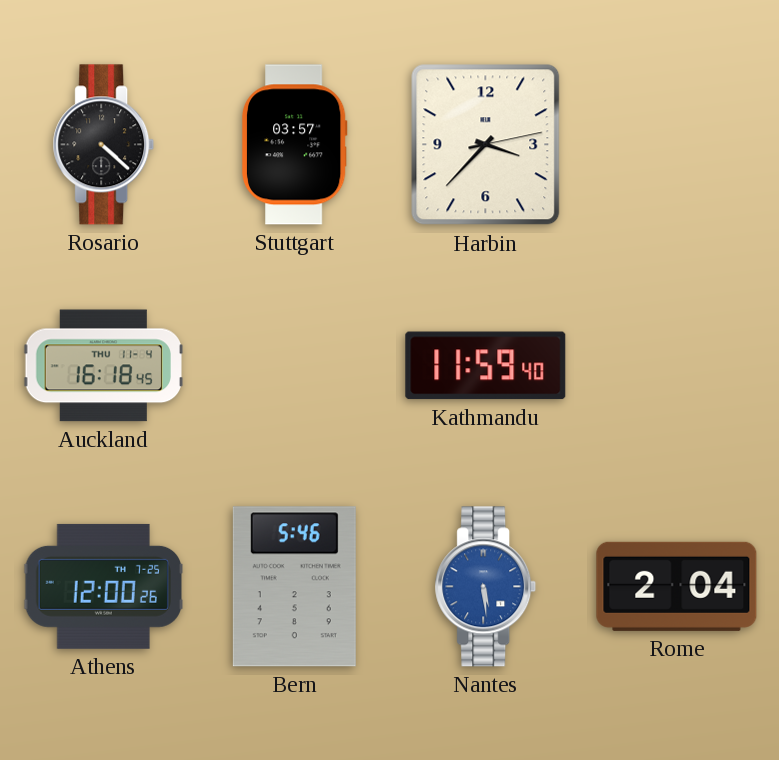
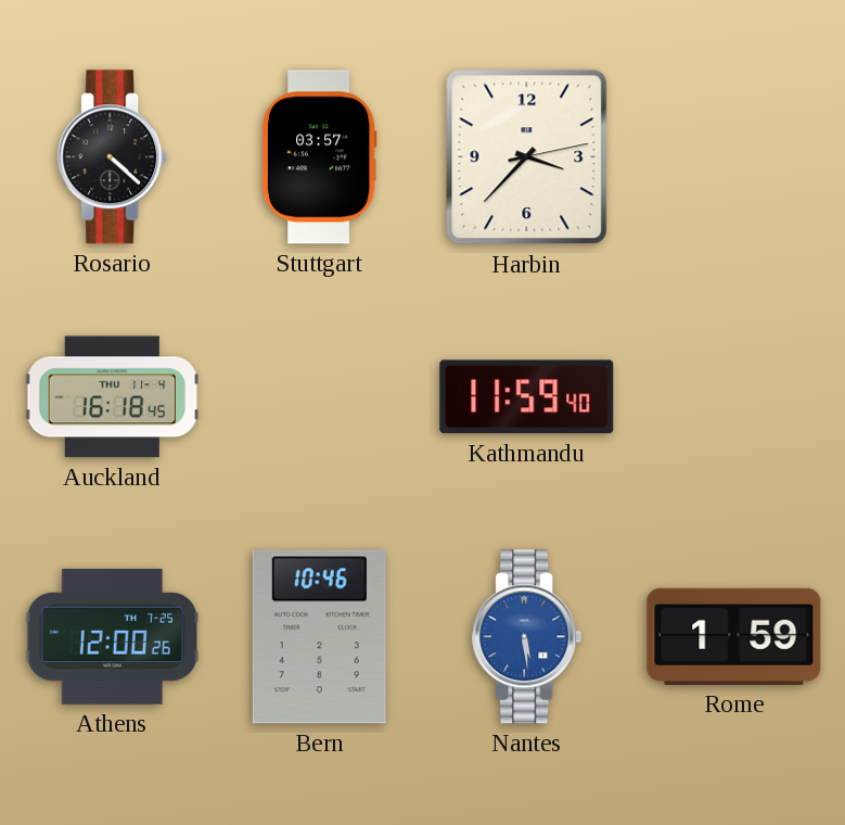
Bern: 5:46 -> 10:46
Rome: 2:04 -> 1:59
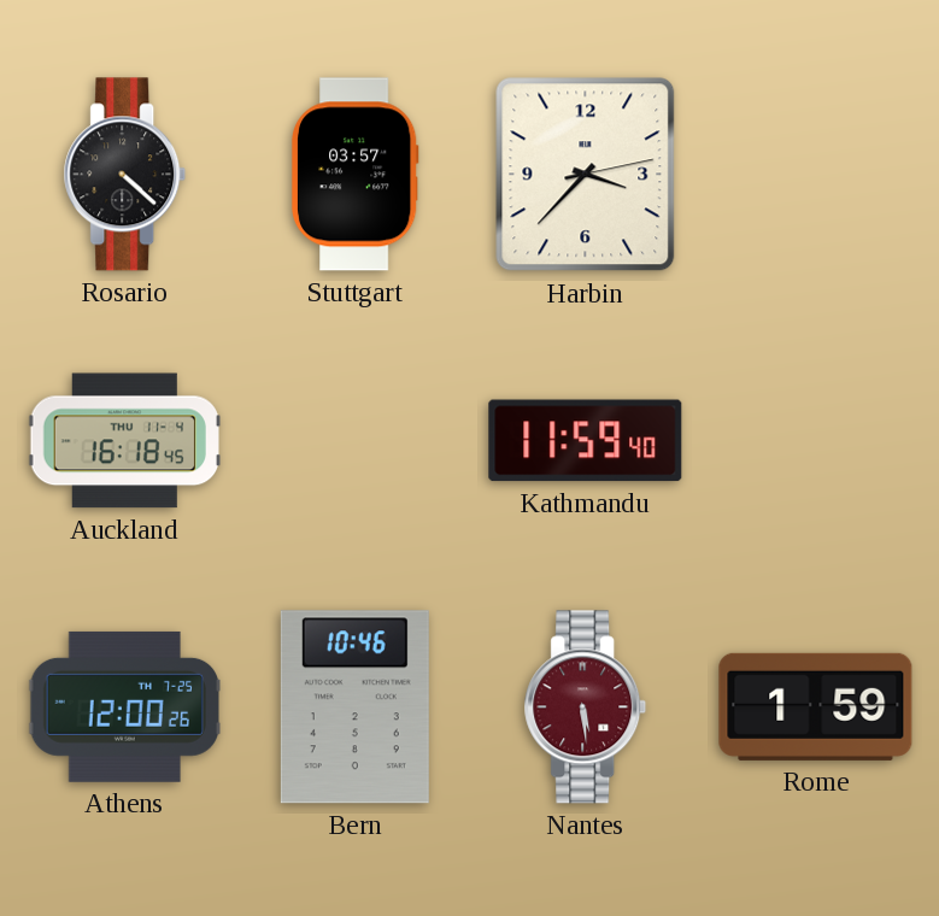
Nantes dial: blue -> burgundy
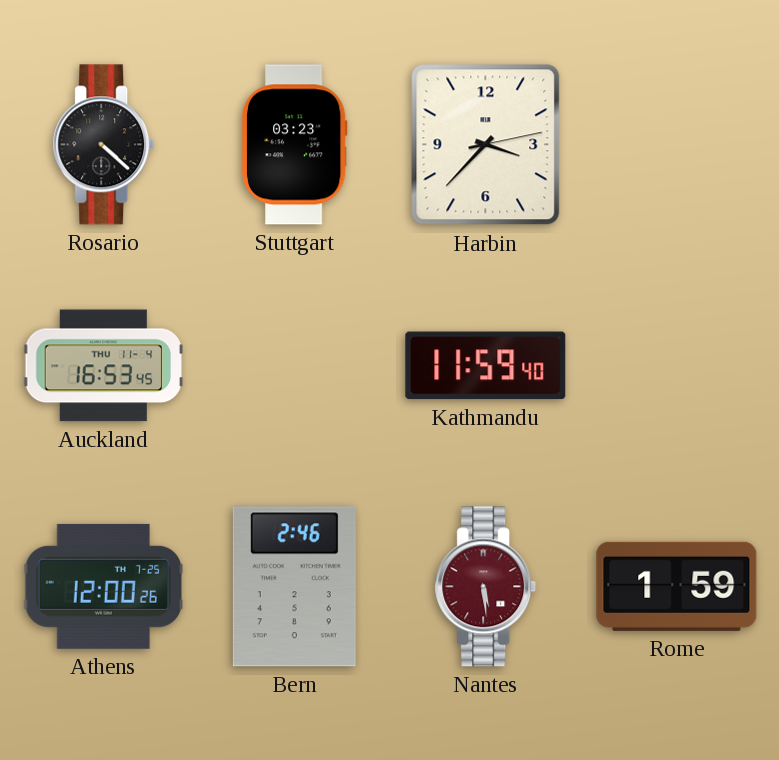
Stuttgart: 03:57 -> 03:23
Auckland: 16:18 -> 16:53
Bern: 10:46 -> 2:46
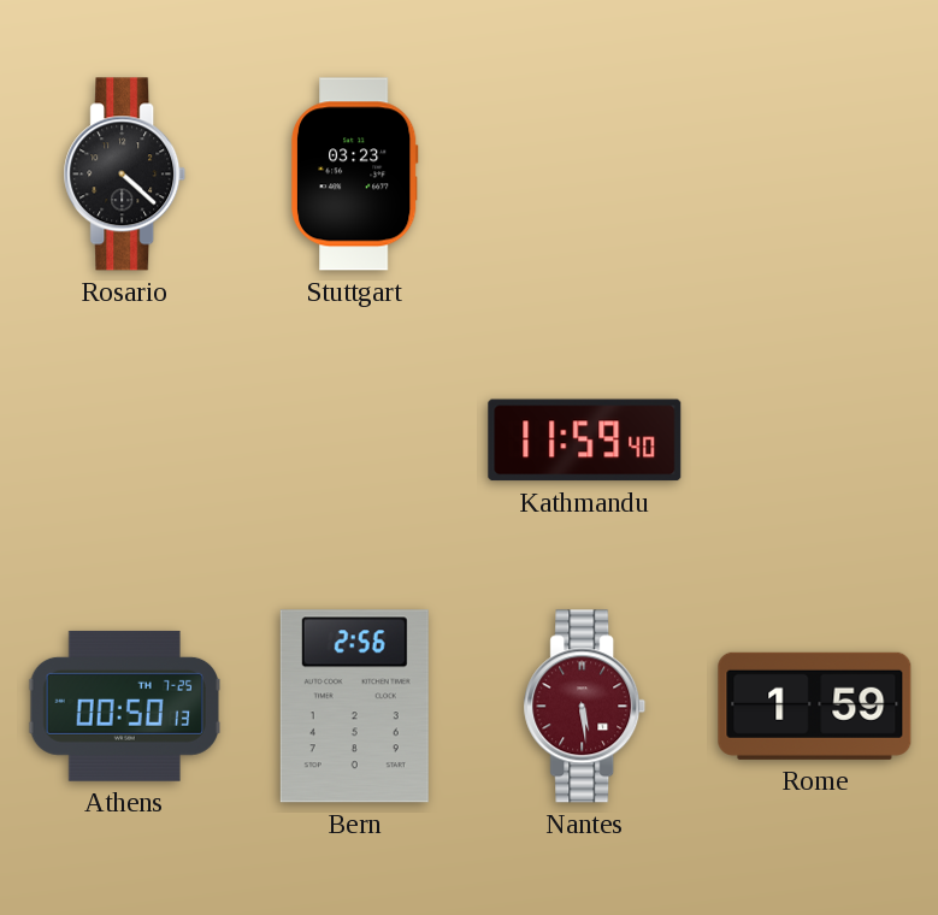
Harbin: 3:37 -> none
Auckland: 16:53 -> none
Athens: 12:00 -> 00:50
Bern: 2:46 -> 2:56
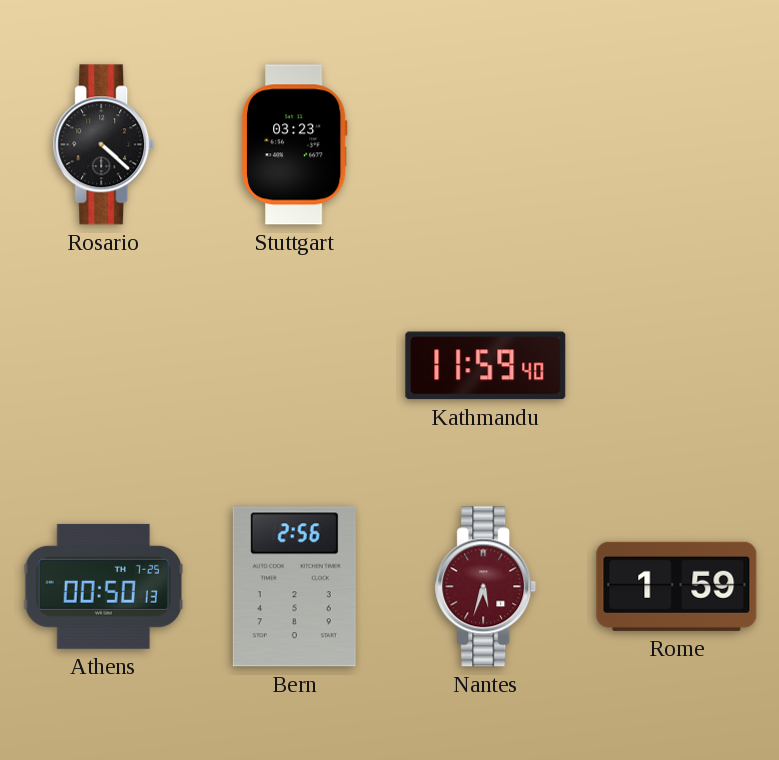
Nantes: 5:29 -> 5:33
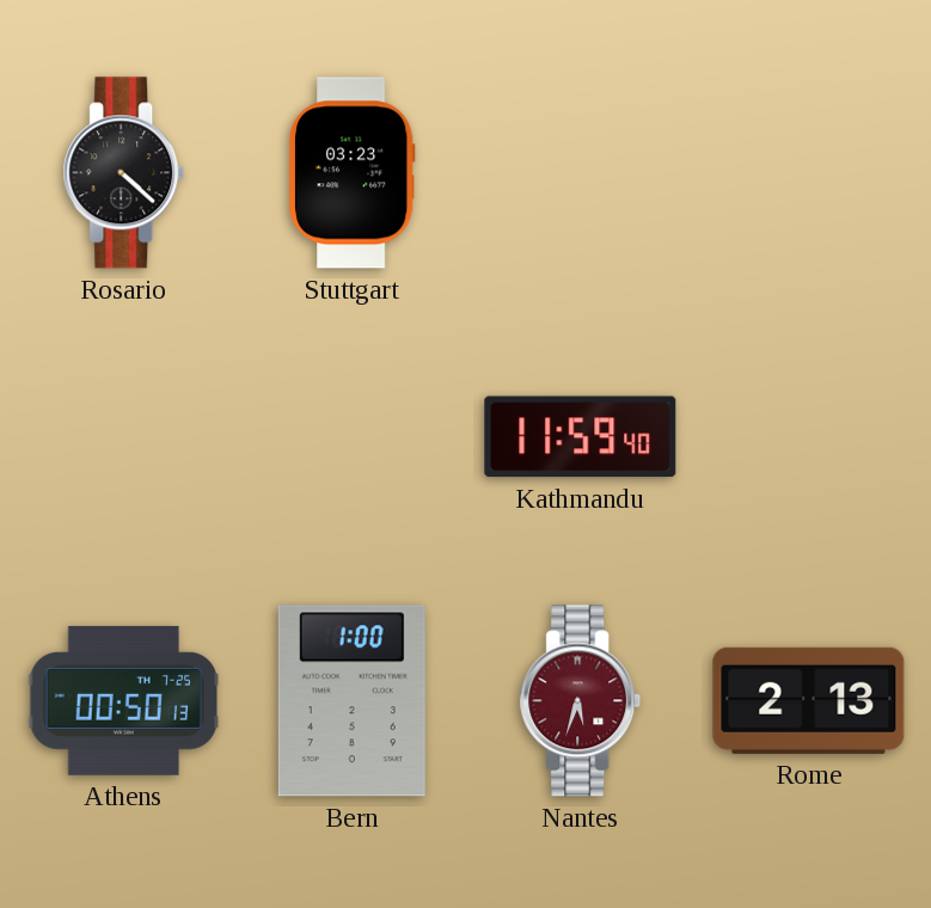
Bern: 2:56 -> 1:00
Rome: 1:59 -> 2:13
